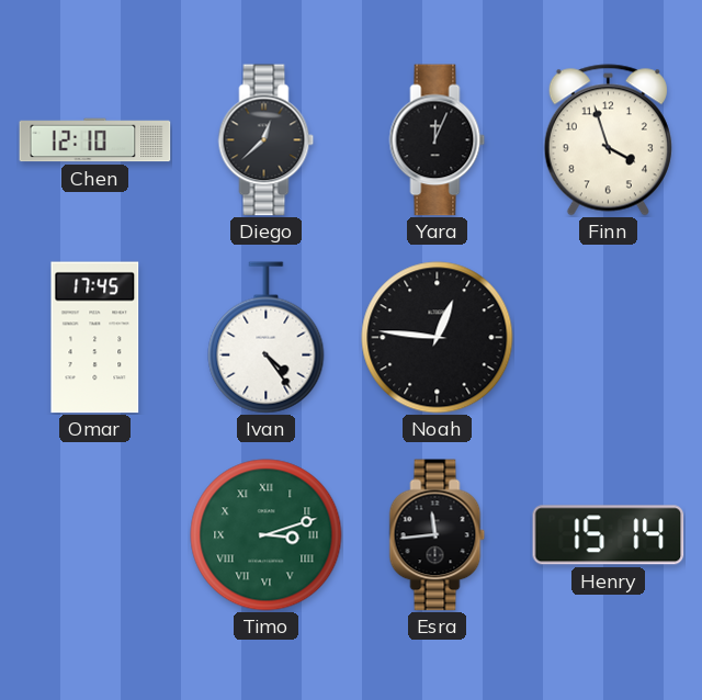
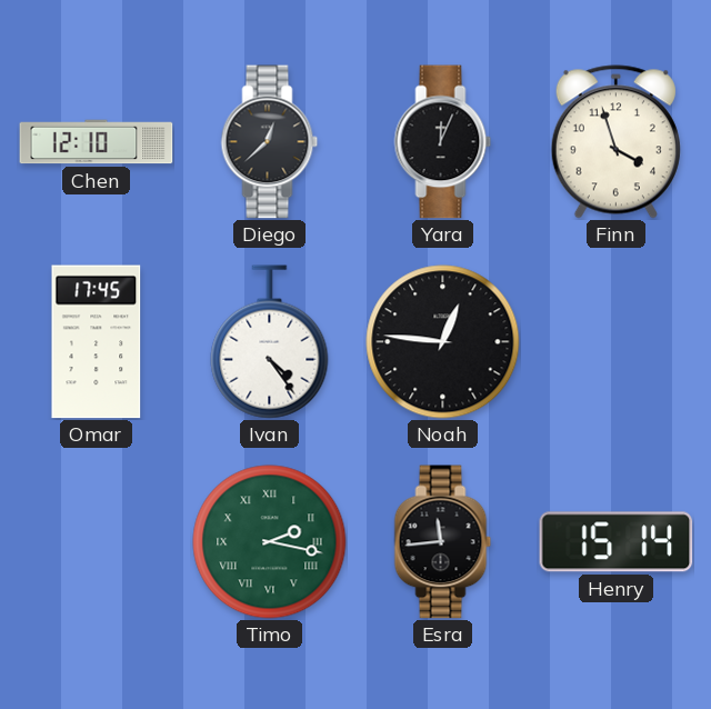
Timo: 3:12 -> 2:17
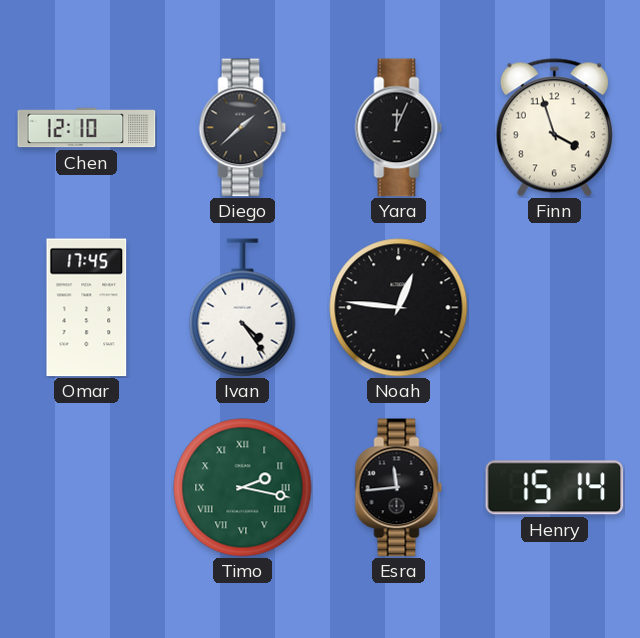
Diego: 12:38 -> 1:38
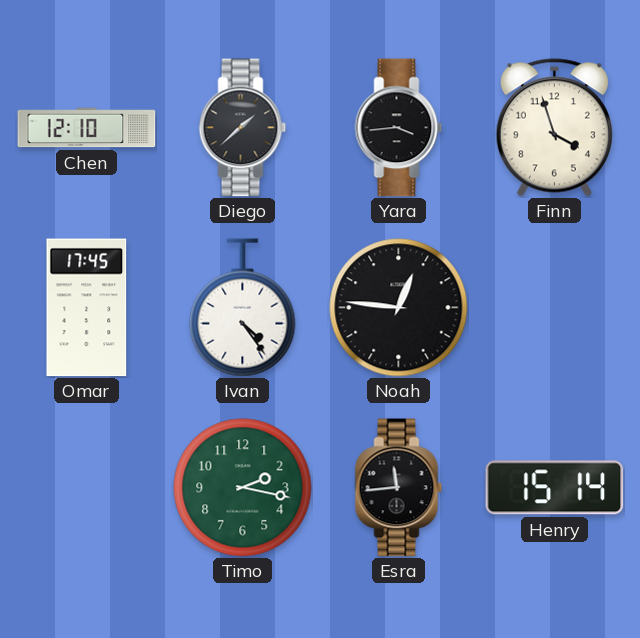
Yara: 12:04 -> 3:44
Timo numerals: Roman -> Arabic
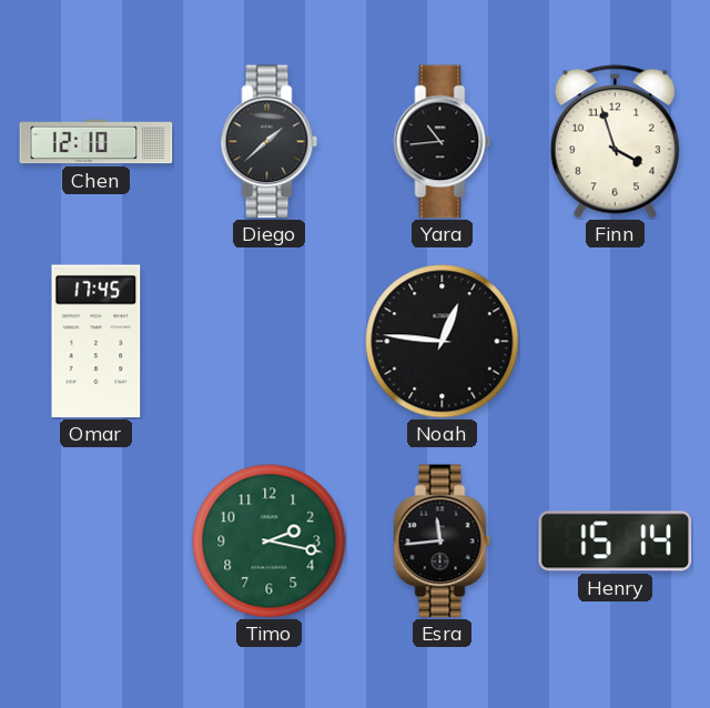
Yara: 3:44 -> 10:44
Ivan: 4:24 -> none
